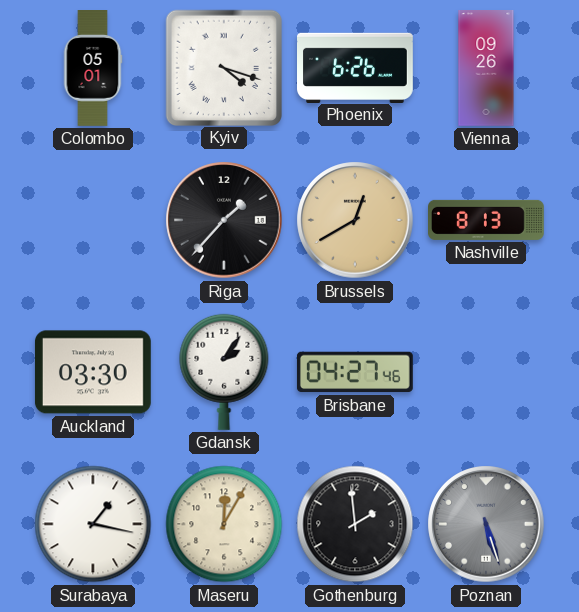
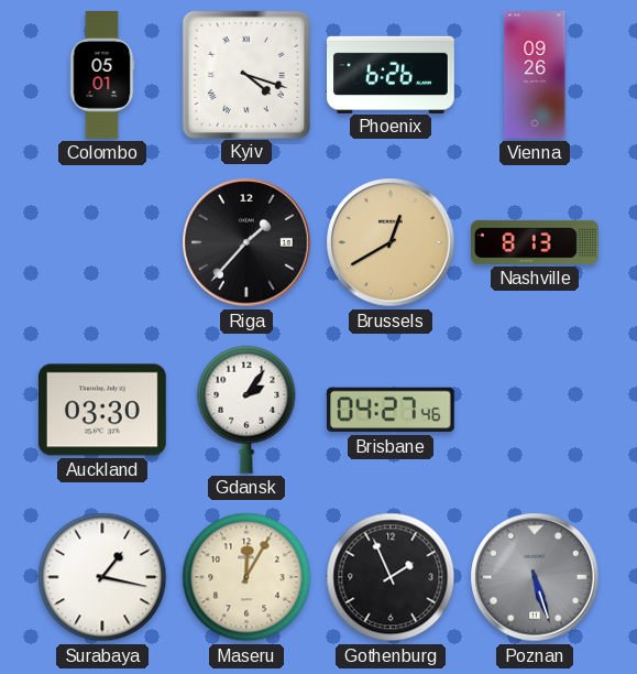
Gothenburg: 1:59 -> 1:56
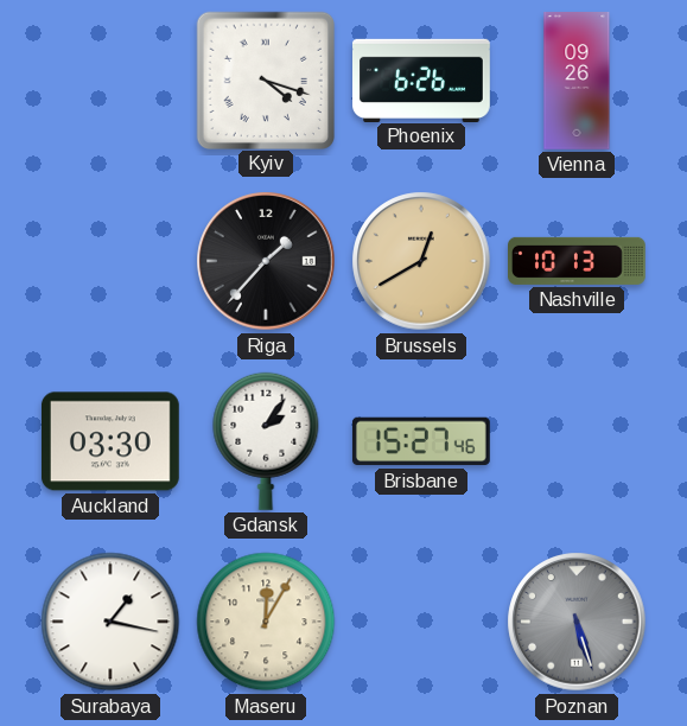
Colombo: 05:01 -> none
Nashville: 8:13 -> 10:13
Brisbane: 04:27 -> 15:27
Gothenburg: 1:56 -> none
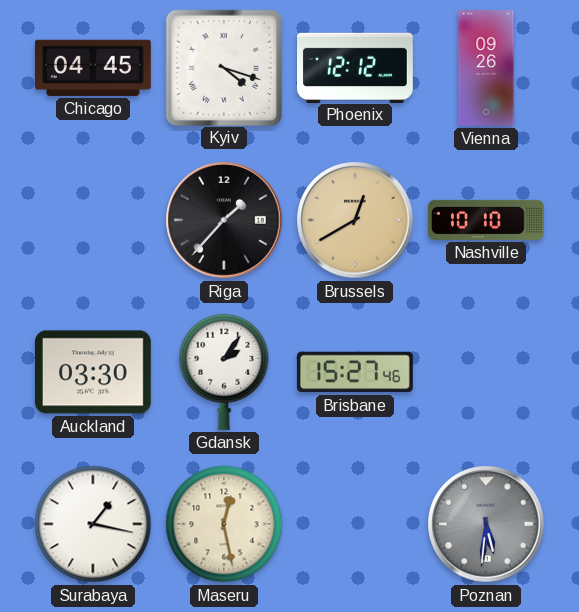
Chicago: none -> 04:45
Phoenix: 6:26 -> 12:12
Nashville: 10:13 -> 10:10
Maseru: 12:05 -> 12:28
Poznan: 5:27 -> 5:31
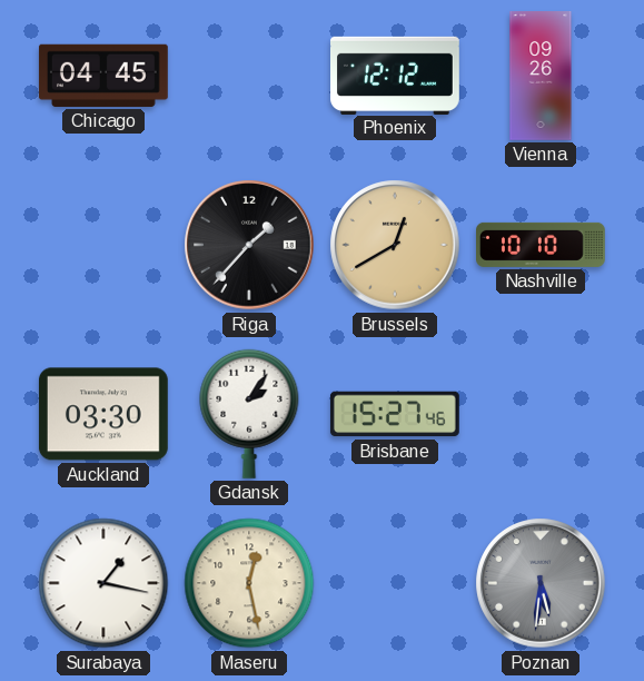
Kyiv: 4:18 -> none
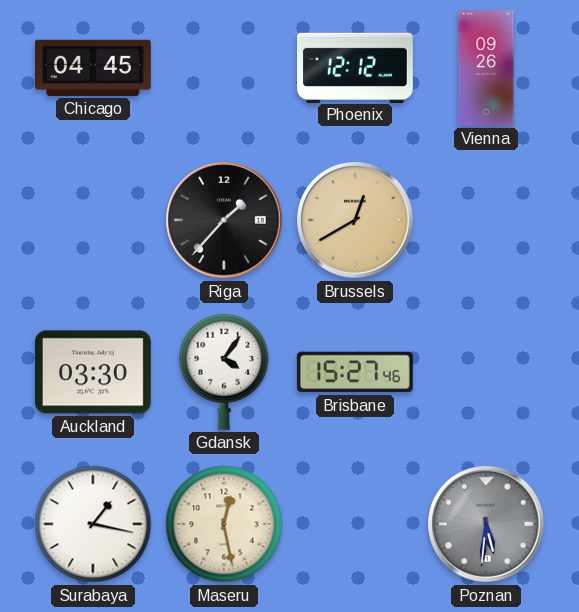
Nashville: 10:10 -> none
Gdansk: 2:06 -> 4:06
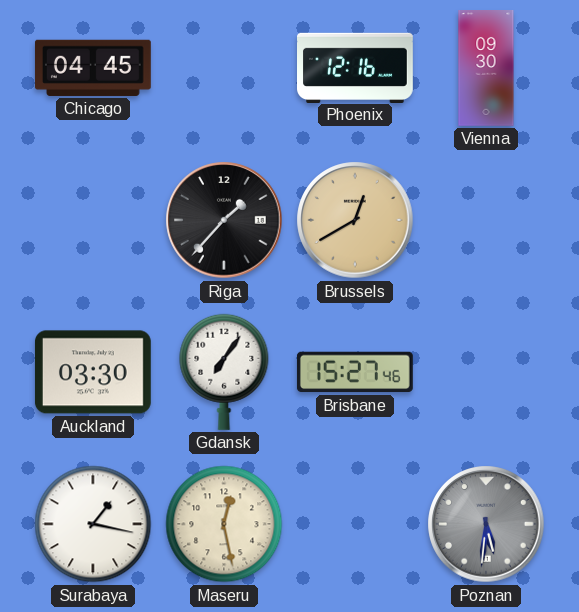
Phoenix: 12:12 -> 12:16
Vienna: 09:26 -> 09:30
Gdansk: 4:06 -> 7:06
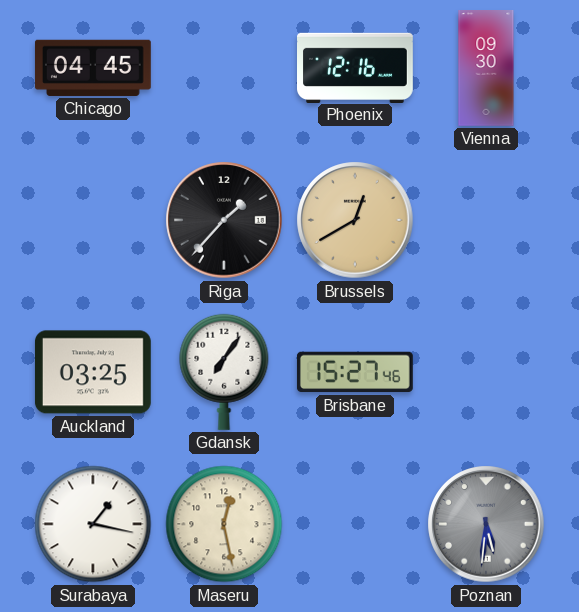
Auckland: 03:30 -> 03:25
